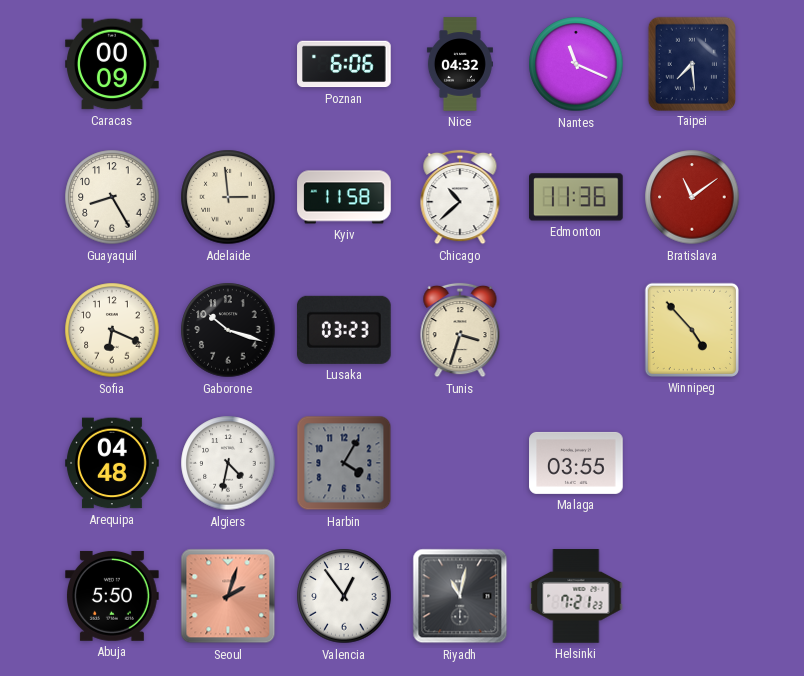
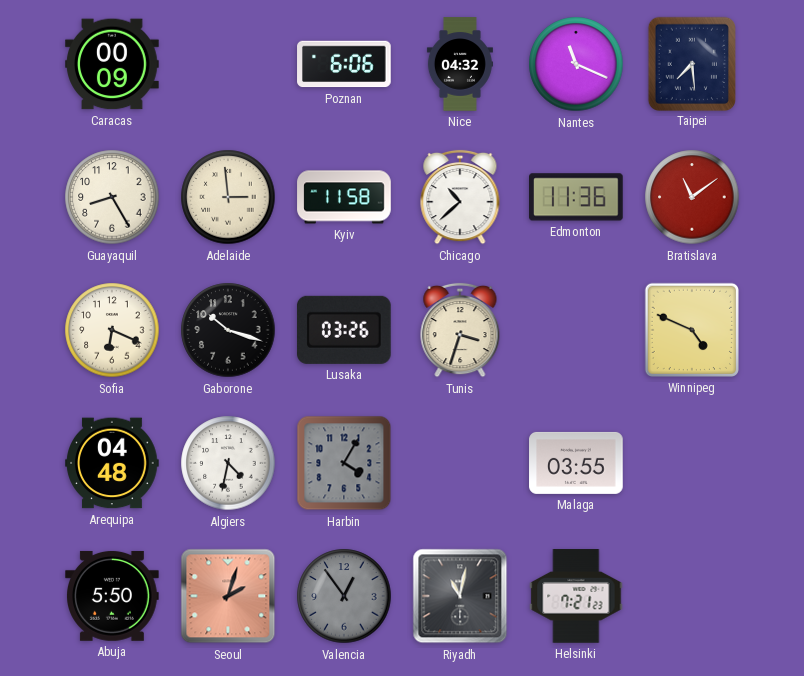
Lusaka: 03:23 -> 03:26
Winnipeg: 4:53 -> 4:49
Valencia dial: white -> grey
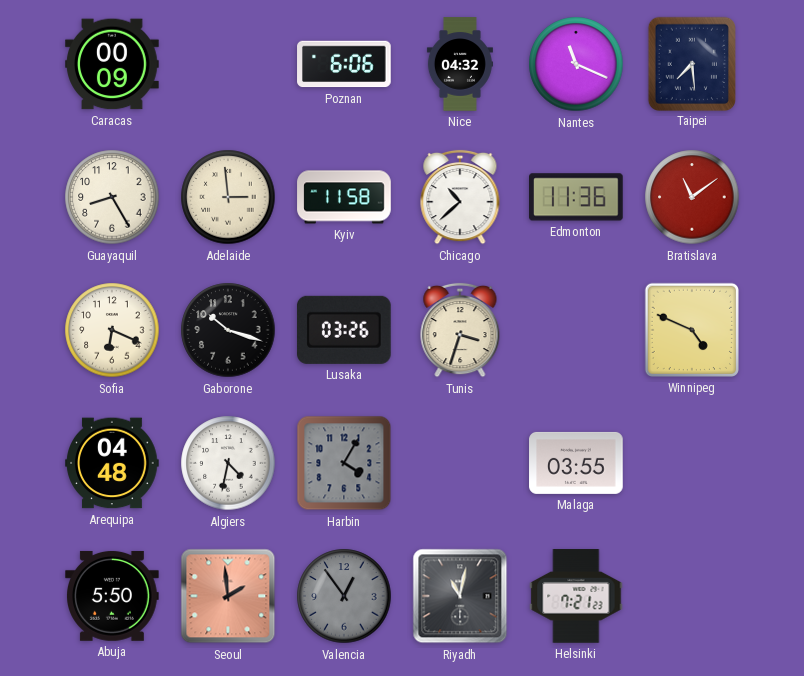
Seoul: 2:03 -> 1:59
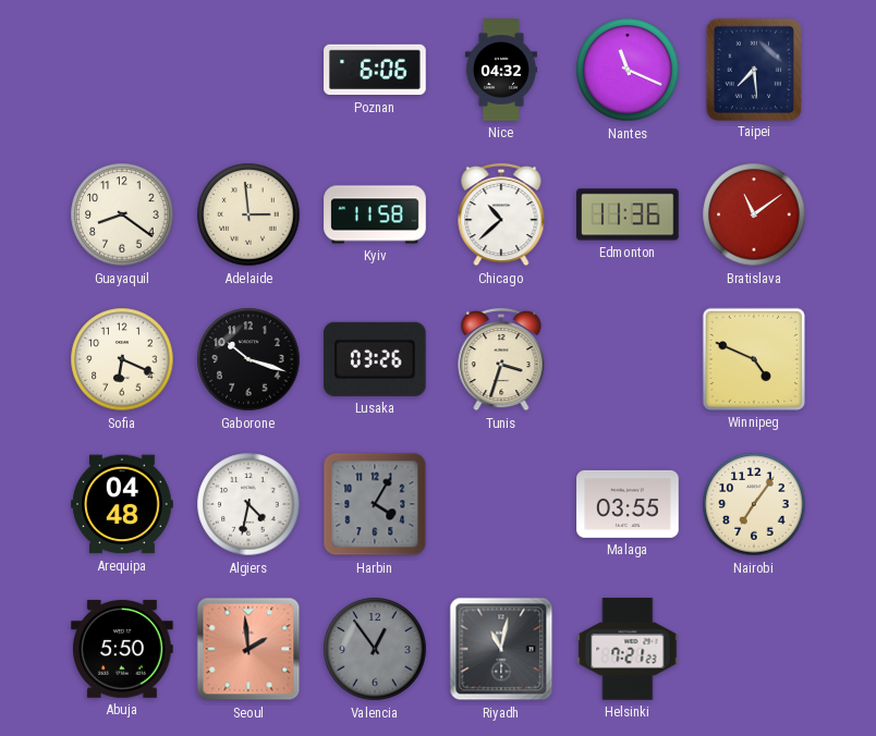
Caracas: 00:09 -> none
Guayaquil: 8:25 -> 8:21
Nairobi: none -> 7:06
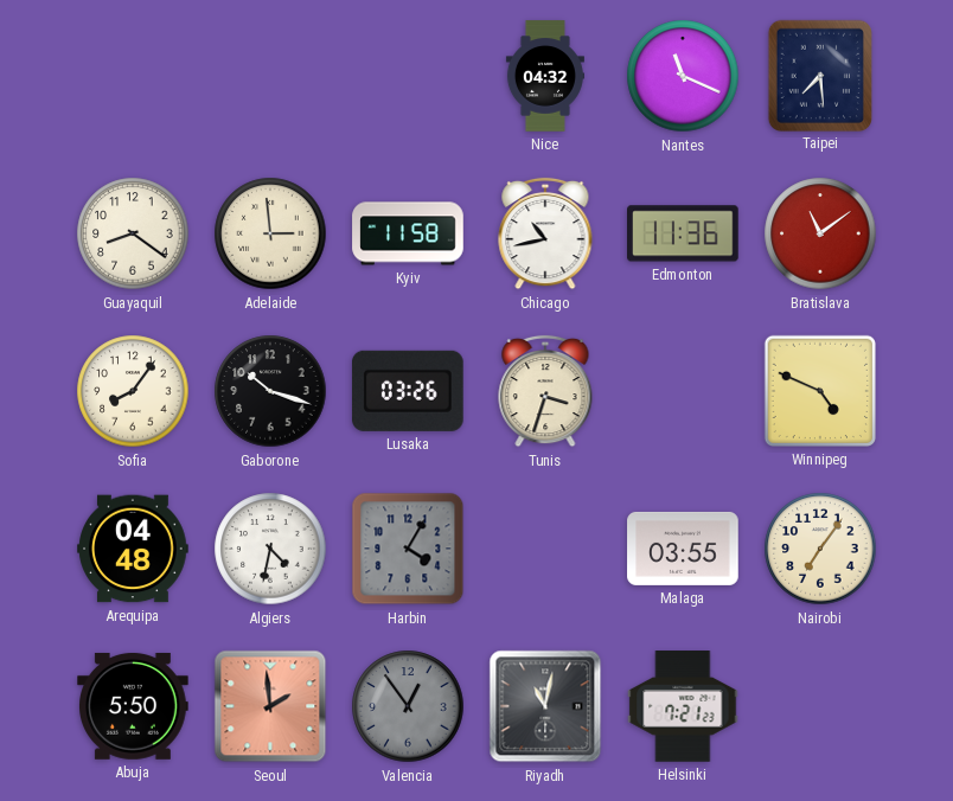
Poznan: 6:06 -> none
Chicago: 10:38 -> 10:43
Sofia: 6:19 -> 8:06
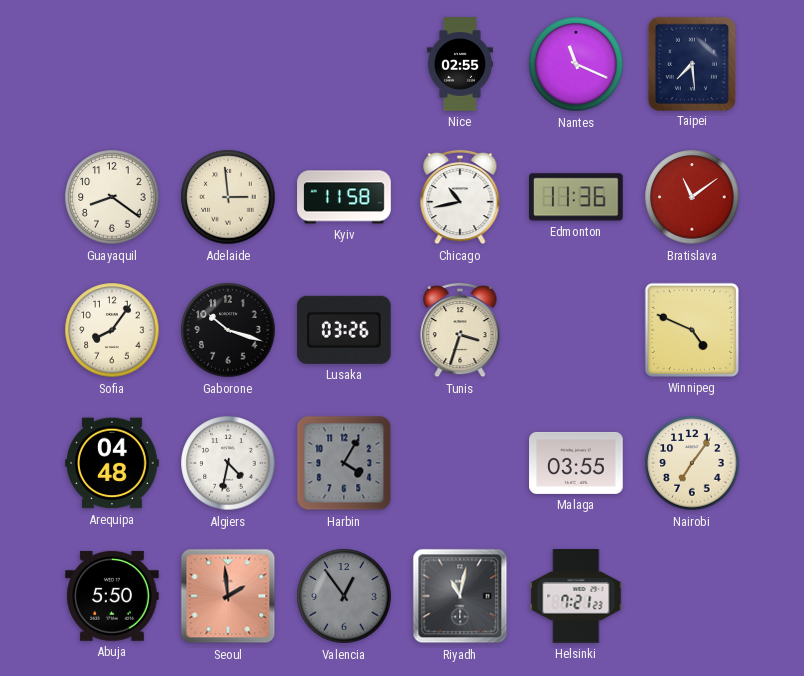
Nice: 04:32 -> 02:55
